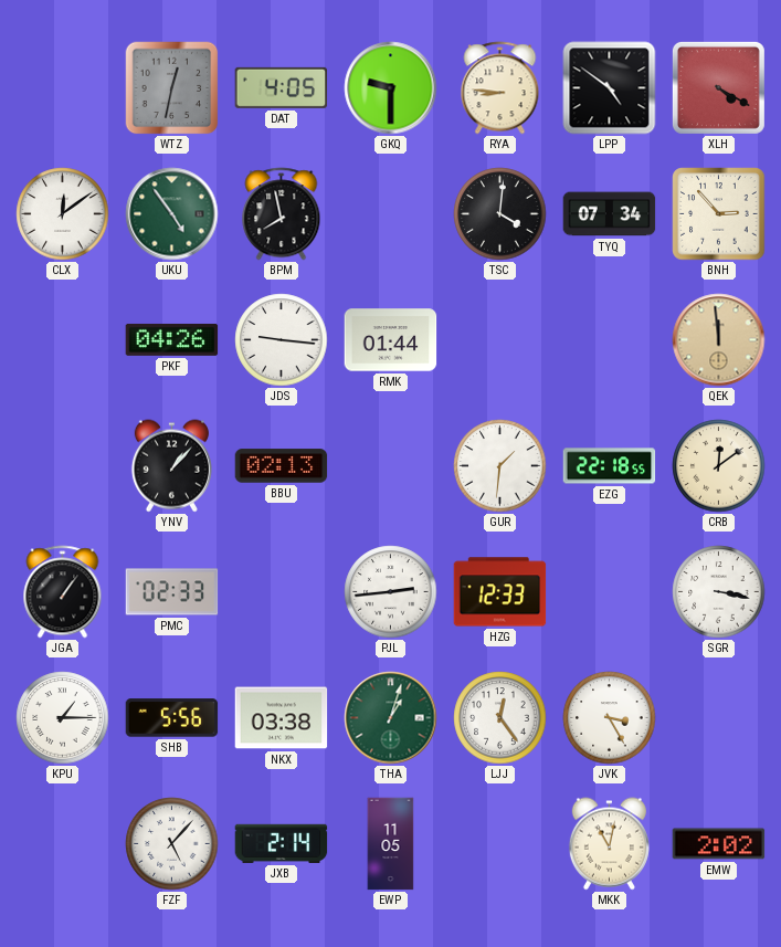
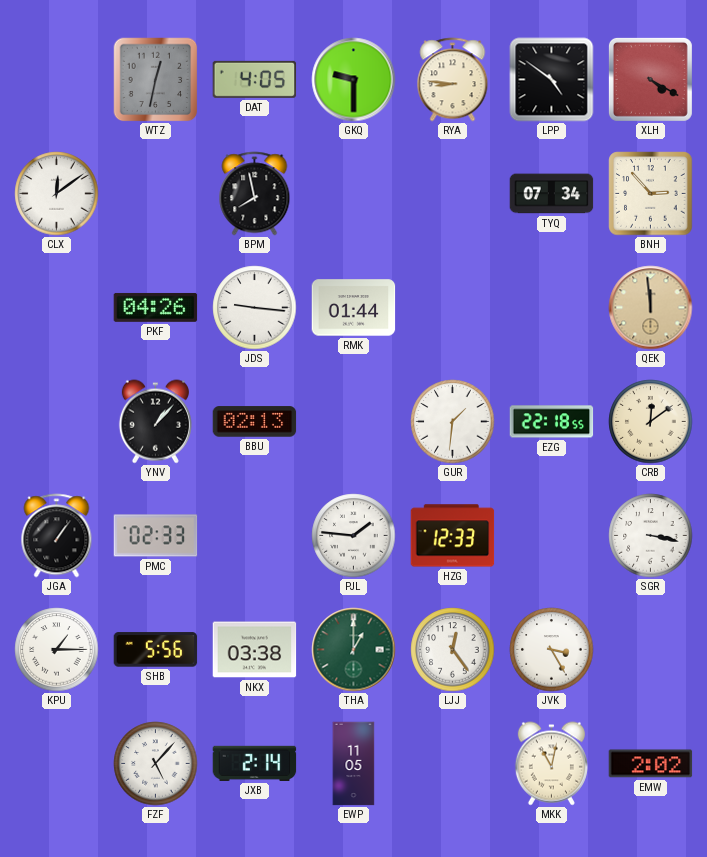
UKU: 4:54 -> none
TSC: 4:01 -> none
PJL: 2:44 -> 1:46
THA: 1:03 -> 1:00
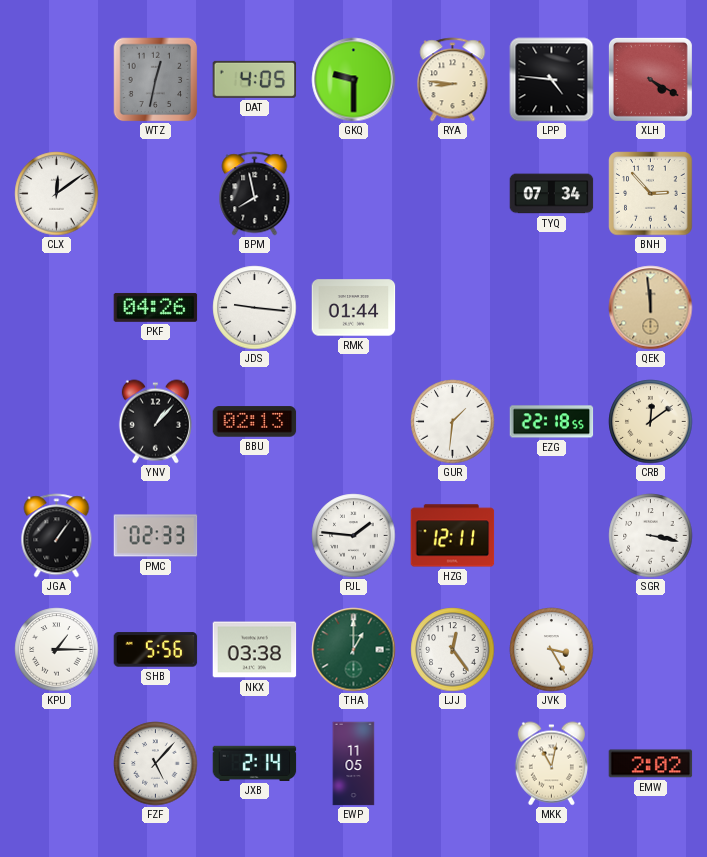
LPP: 4:51 -> 4:46
HZG: 12:33 -> 12:11
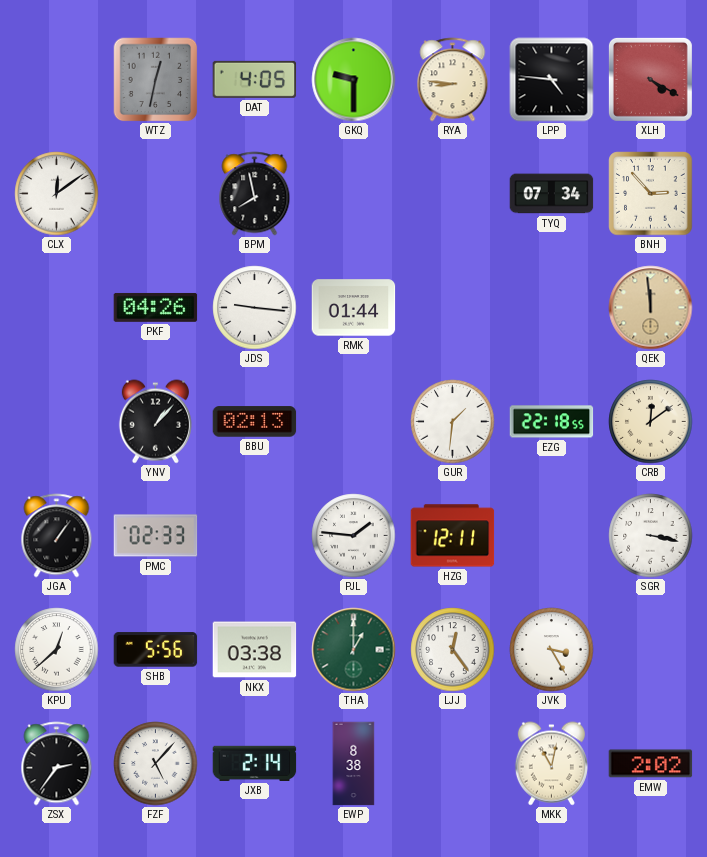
KPU: 1:15 -> 12:38
ZSX: none -> 2:36
EWP: 11:05 -> 8:38
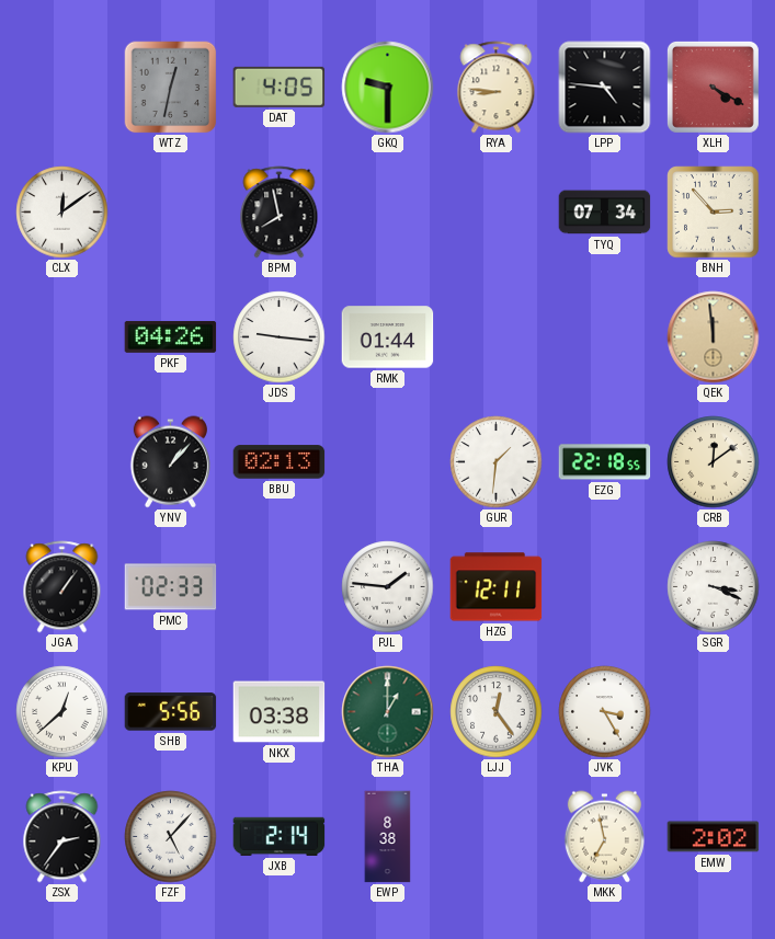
SGR: 3:17 -> 3:19
MKK: 11:02 -> 6:58
